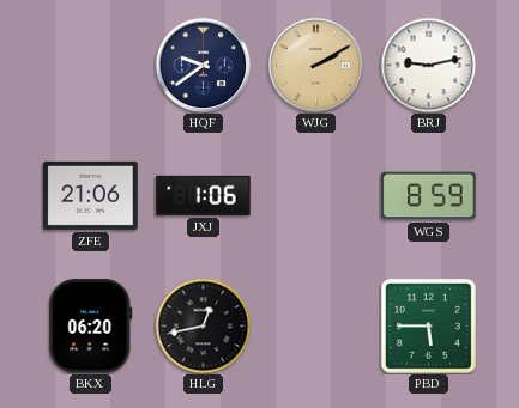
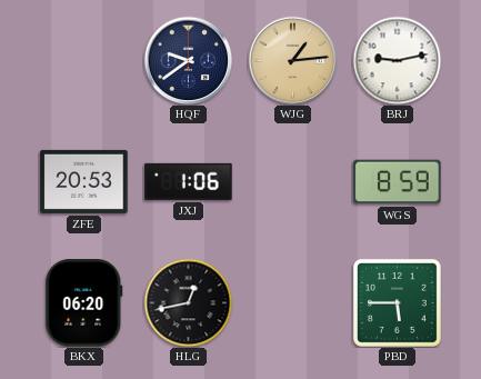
WJG: 2:10 -> 1:14
ZFE: 21:06 -> 20:53
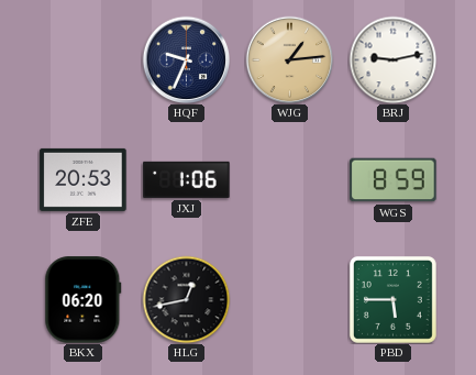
HQF: 9:39 -> 9:34
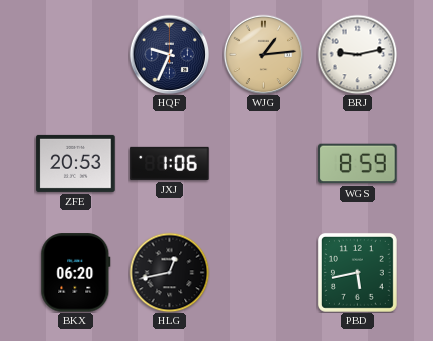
PBD: 5:45 -> 5:43
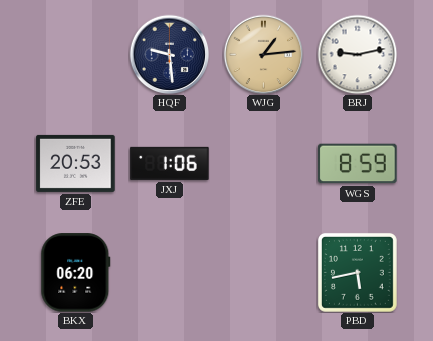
HQF: 9:34 -> 9:29
HLG: 12:43 -> none
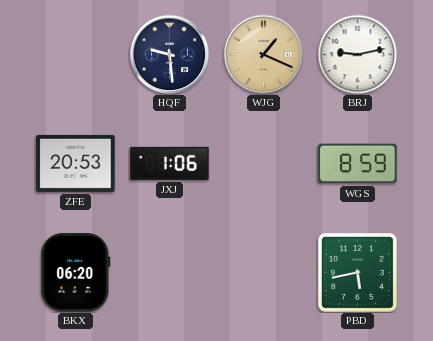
WJG: 1:14 -> 1:19
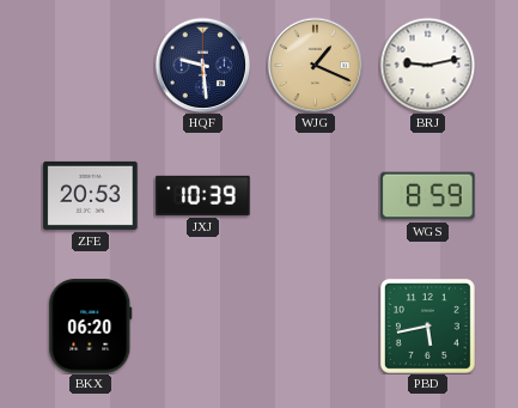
JXJ: 1:06 -> 10:39
